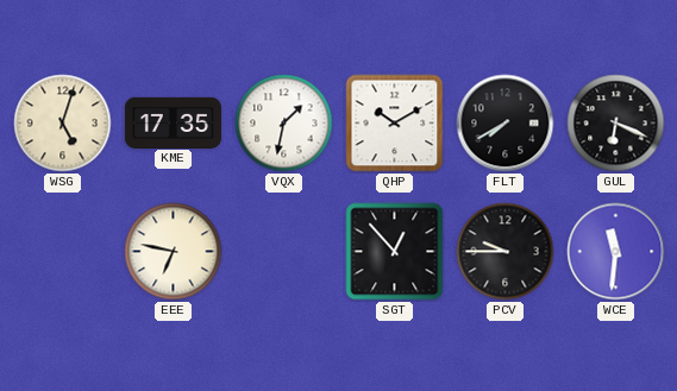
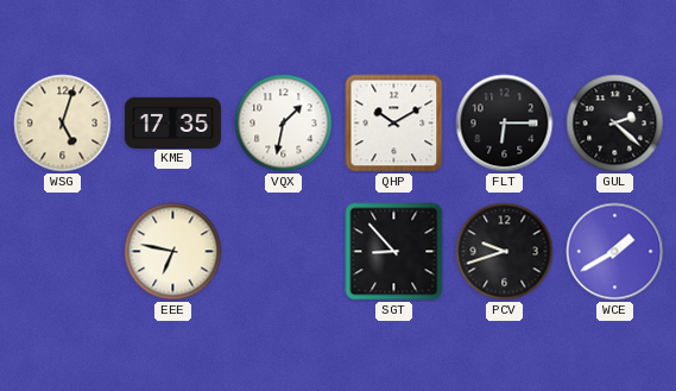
FLT: 7:40 -> 6:15
GUL: 6:19 -> 2:22
SGT: 12:53 -> 8:53
PCV: 9:45 -> 9:42
WCE: 11:31 -> 1:40
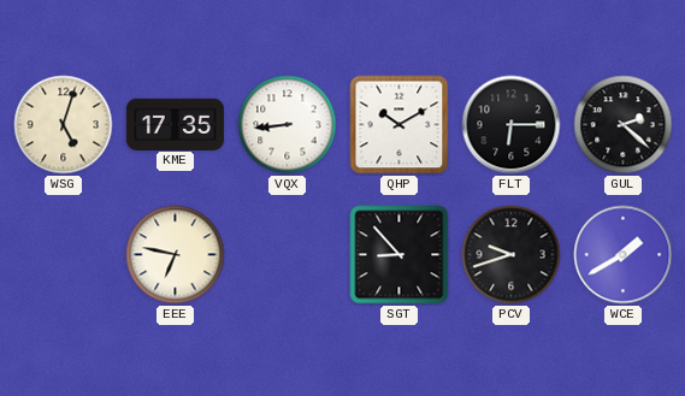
VQX: 1:32 -> 8:44
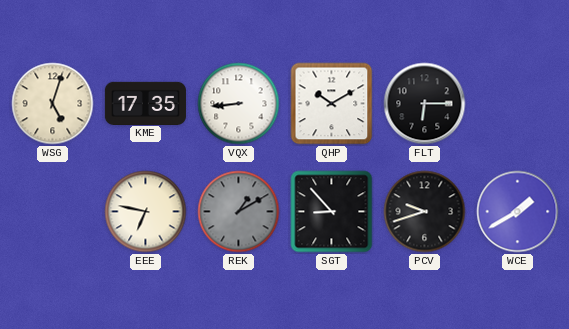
GUL: 2:22 -> none
REK: none -> 1:10
